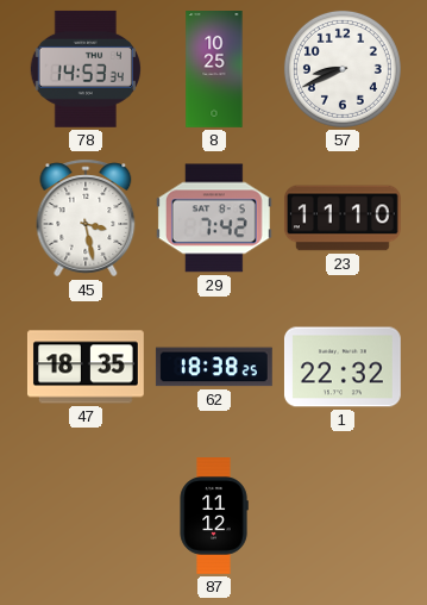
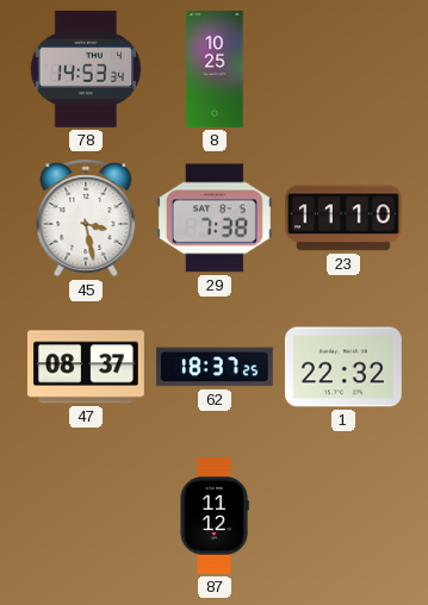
57: 8:41 -> none
29: 7:42 -> 7:38
47: 18:35 -> 08:37
62: 18:38 -> 18:37
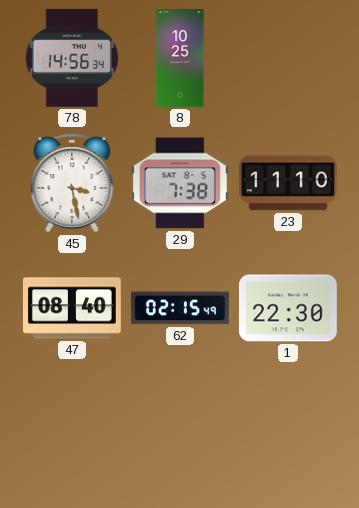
78: 14:53 -> 14:56
47: 08:37 -> 08:40
62: 18:37 -> 02:15
1: 22:32 -> 22:30
87: 11:12 -> none
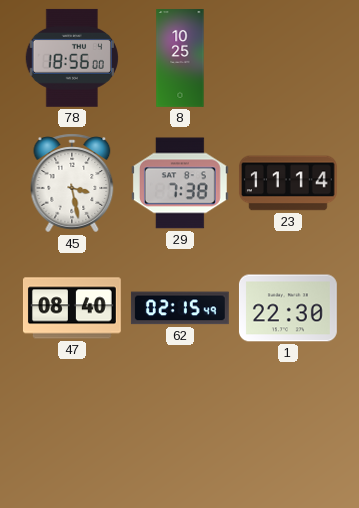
78: 14:56 -> 18:56
23: 11:10 -> 11:14
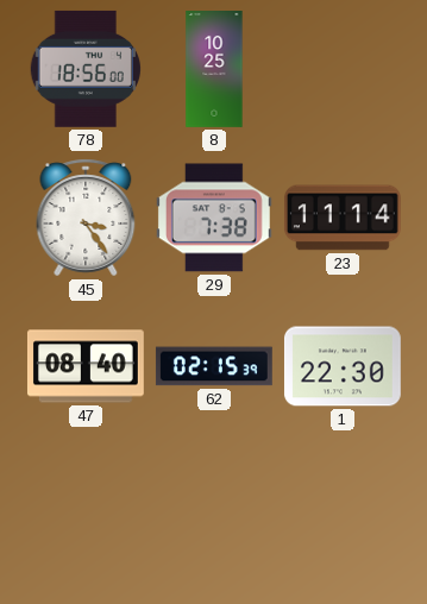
45: 3:28 -> 3:24
62: 02:15:49 -> 02:15:39
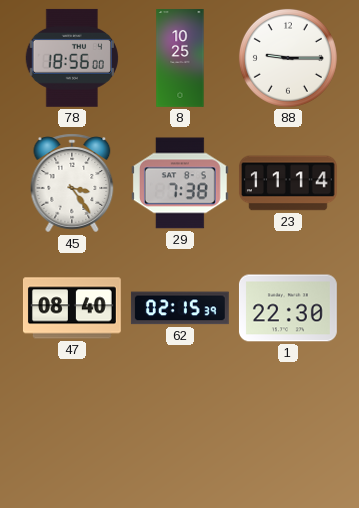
88: none -> 9:15
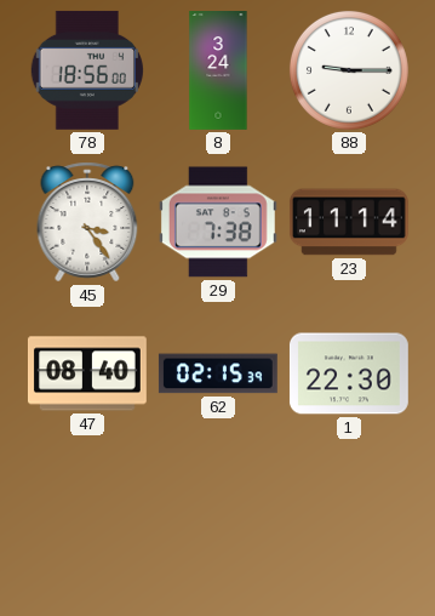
8: 10:25 -> 3:24
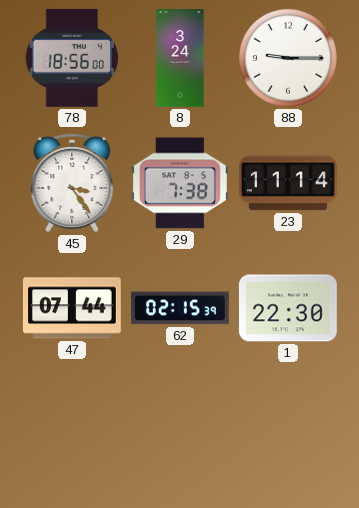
47: 08:40 -> 07:44
